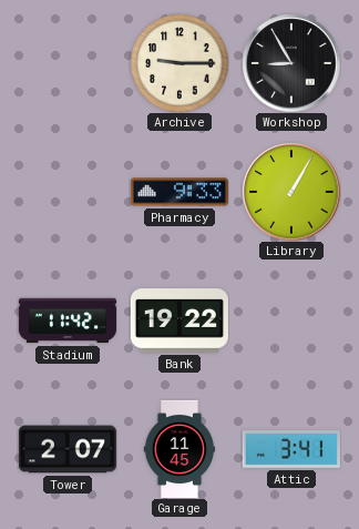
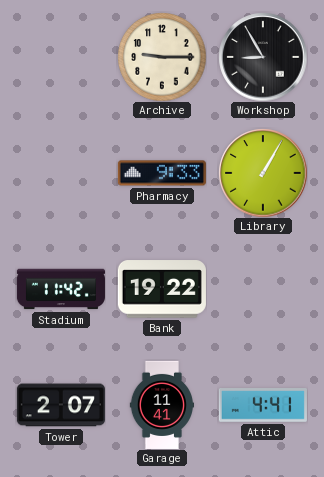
Garage: 11:45 -> 11:41
Attic: 3:41 -> 4:41
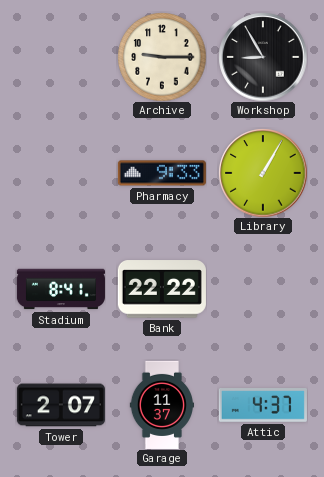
Stadium: 11:42 -> 8:41
Bank: 19:22 -> 22:22
Garage: 11:41 -> 11:37
Attic: 4:41 -> 4:37
